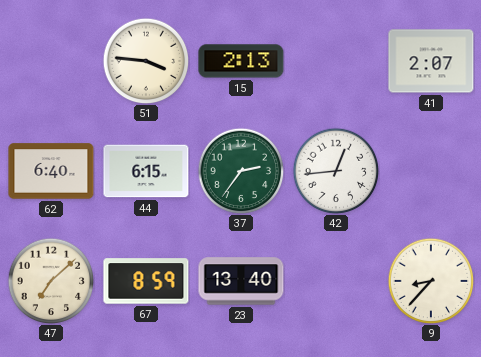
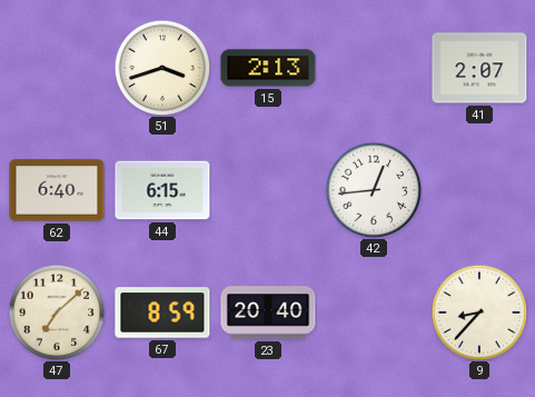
51: 3:46 -> 3:42
37: 2:36 -> none
23: 13:40 -> 20:40
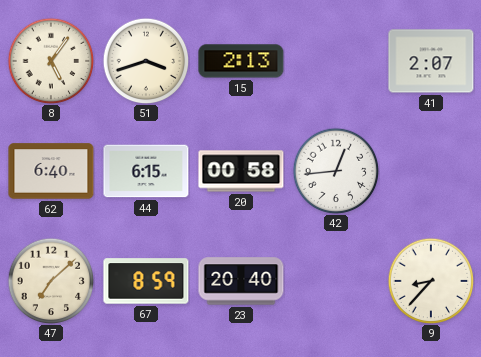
8: none -> 5:06
20: none -> 00:58
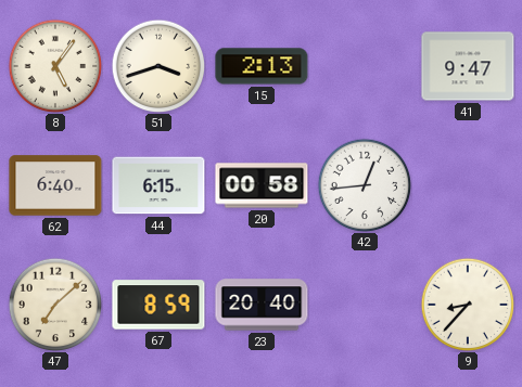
41: 2:07 -> 9:47
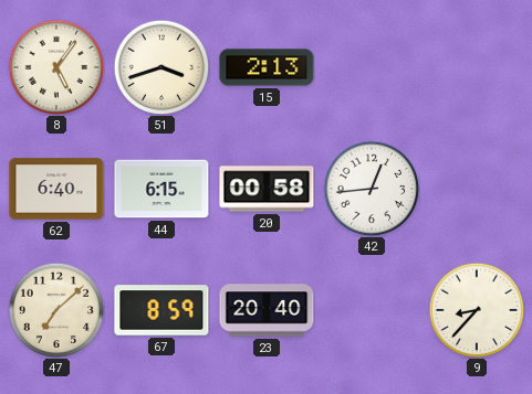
41: 9:47 -> none
